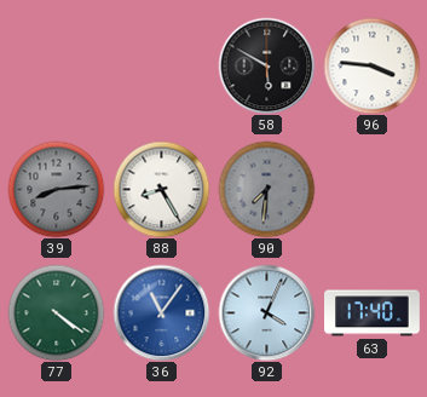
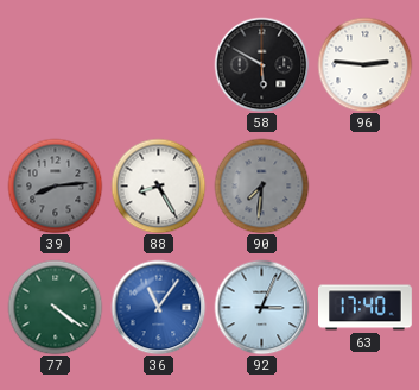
96: 3:46 -> 2:46
92: 4:04 -> 3:04
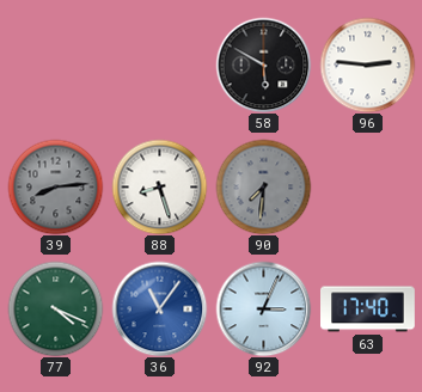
88: 8:25 -> 8:27
77: 4:21 -> 4:19
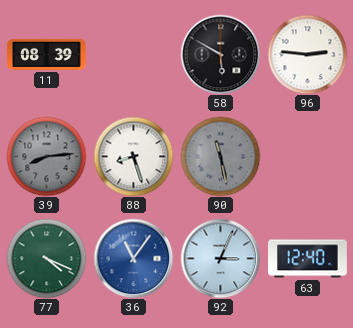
11: none -> 08:39
90: 7:31 -> 11:28
63: 17:40 -> 12:40
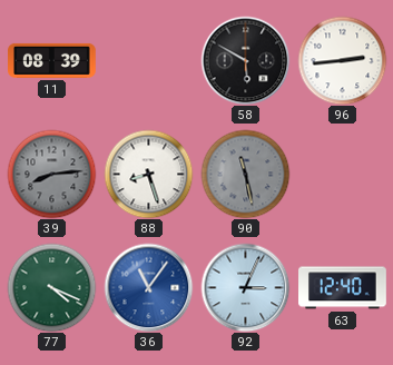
96: 2:46 -> 2:44
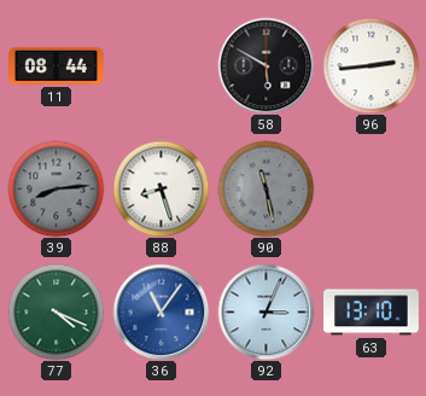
11: 08:39 -> 08:44
63: 12:40 -> 13:10
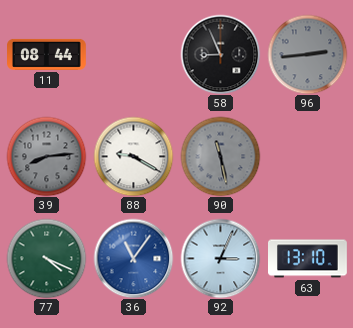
58: 5:50 -> 8:56
96 dial: white -> grey
88: 8:27 -> 9:20
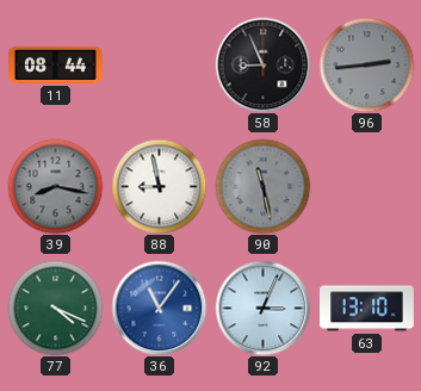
39: 8:14 -> 8:17
88: 9:20 -> 8:58
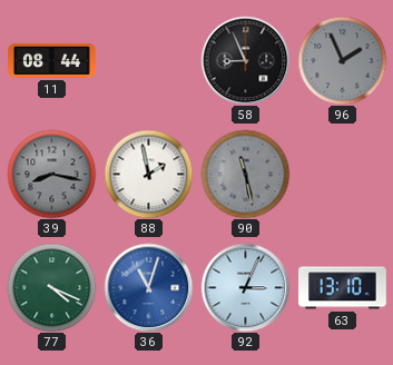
96: 2:44 -> 1:56
88: 8:58 -> 1:58
36: 11:06 -> 11:03
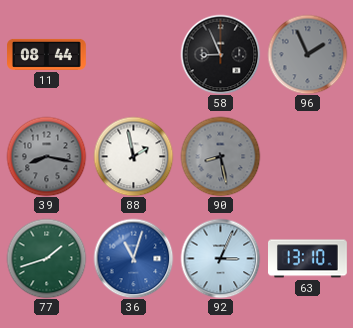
90: 11:28 -> 8:28
77: 4:19 -> 1:42
